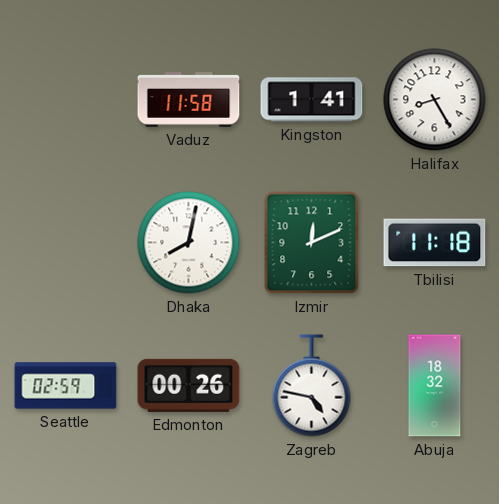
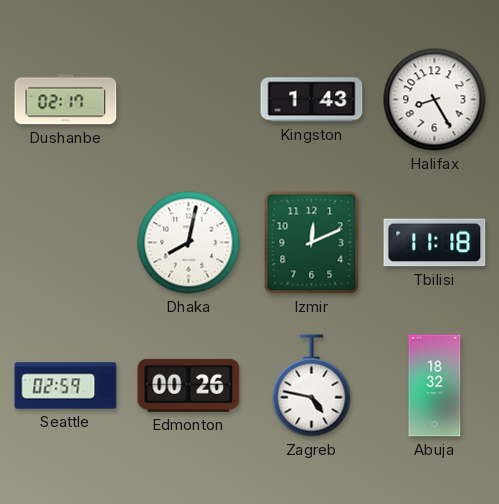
Dushanbe: none -> 02:17
Vaduz: 11:58 -> none
Kingston: 1:41 -> 1:43
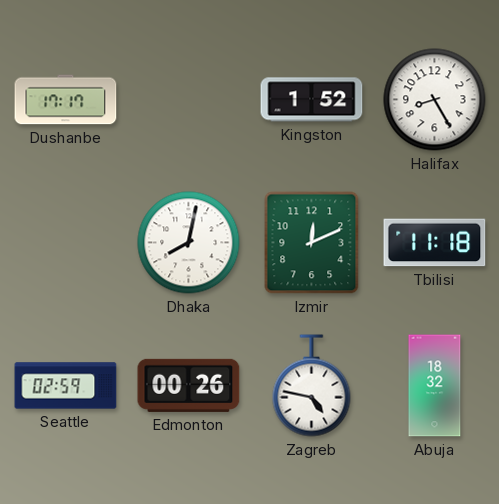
Dushanbe: 02:17 -> 17:17
Kingston: 1:43 -> 1:52
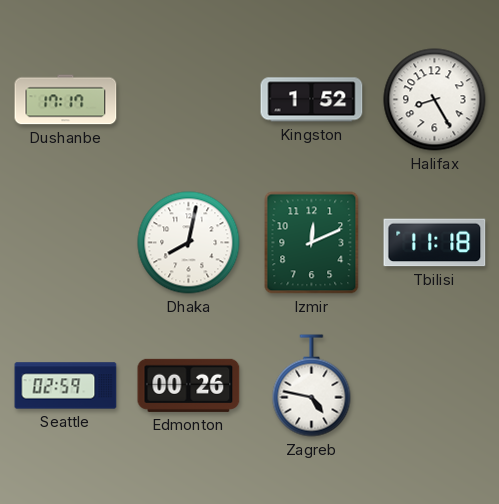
Abuja: 18:32 -> none
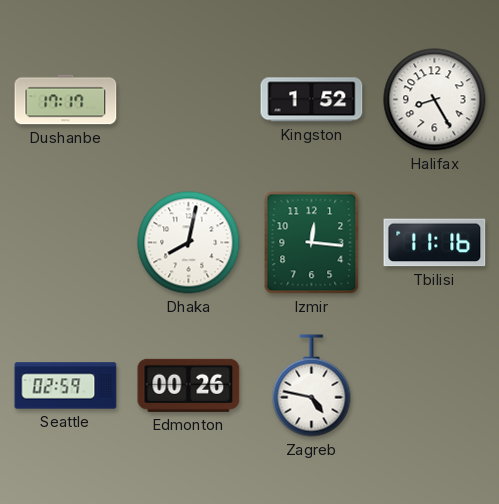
Izmir: 12:11 -> 12:16
Tbilisi: 11:18 -> 11:16
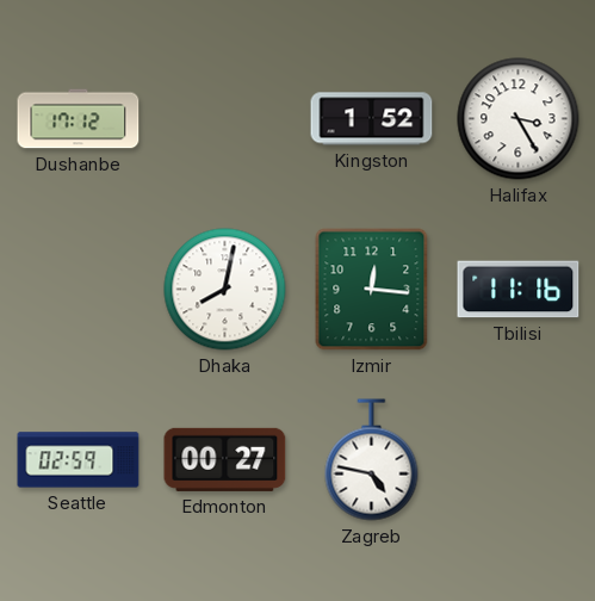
Dushanbe: 17:17 -> 17:12
Halifax: 8:25 -> 3:25
Edmonton: 00:26 -> 00:27
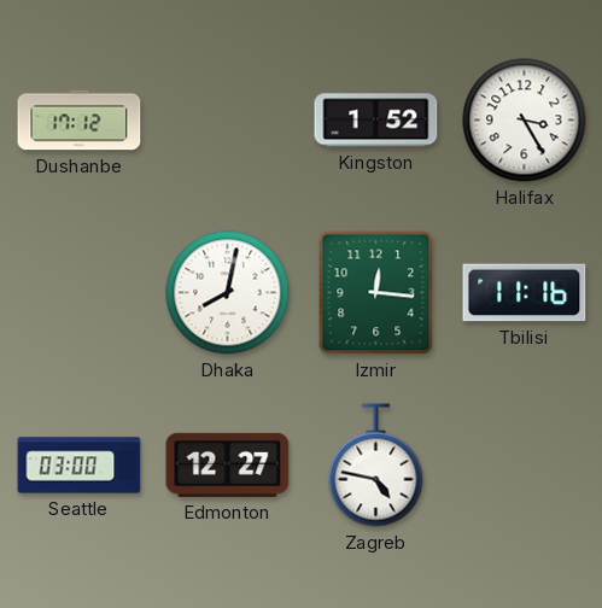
Seattle: 02:59 -> 03:00
Edmonton: 00:27 -> 12:27
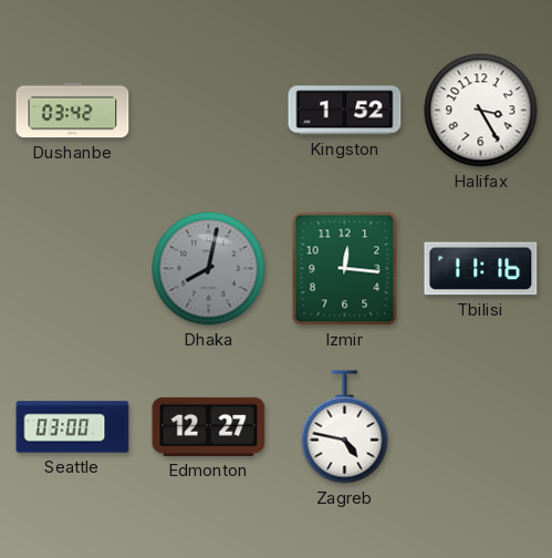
Dushanbe: 17:12 -> 03:42
Dhaka dial: white -> grey
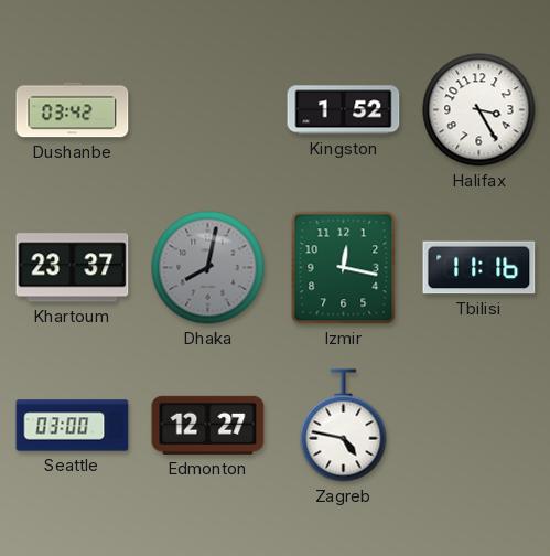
Khartoum: none -> 23:37
Izmir: 12:16 -> 12:17
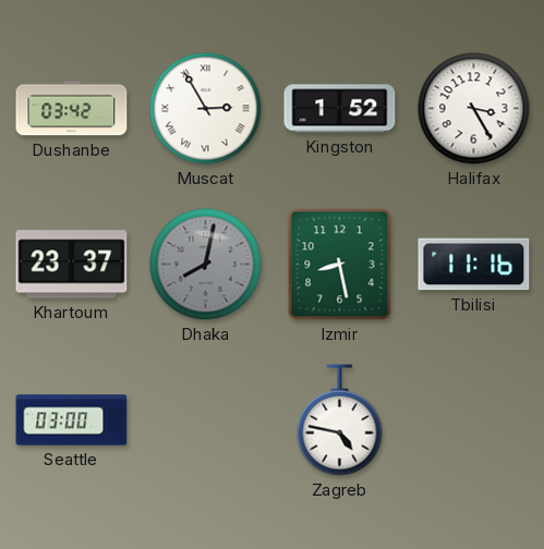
Muscat: none -> 2:55
Izmir: 12:17 -> 8:28
Edmonton: 12:27 -> none
